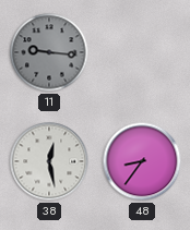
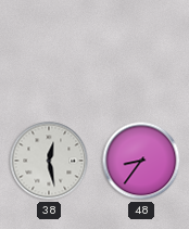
11: 9:16 -> none
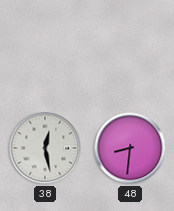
48: 8:36 -> 8:31
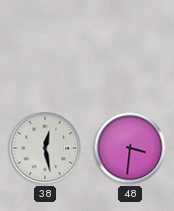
48: 8:31 -> 3:31
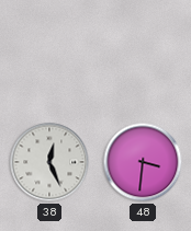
38: 12:28 -> 12:26
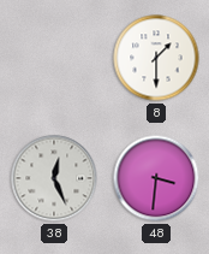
8: none -> 1:30
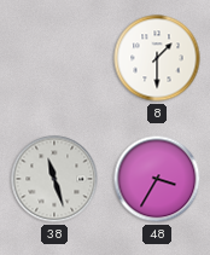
38: 12:26 -> 11:27
48: 3:31 -> 3:35
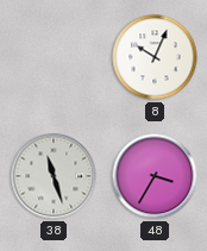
8: 1:30 -> 10:04
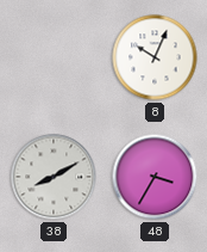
38: 11:27 -> 8:10
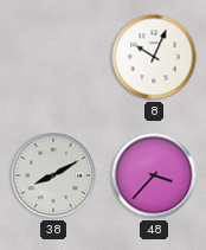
48: 3:35 -> 3:37
